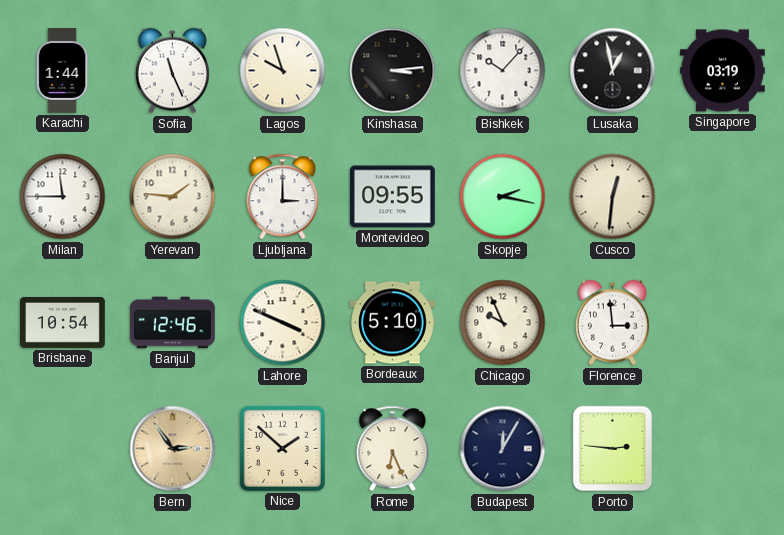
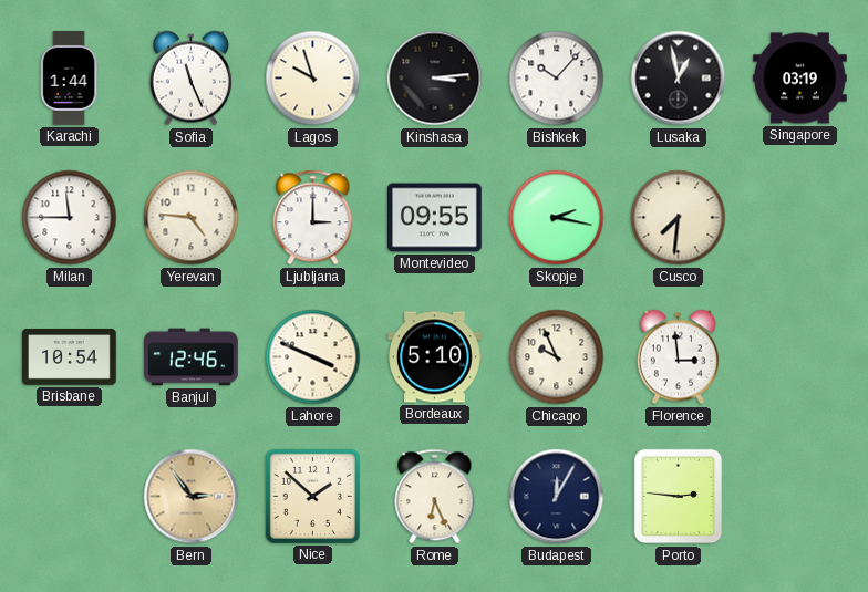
Yerevan: 1:46 -> 4:46
Cusco: 12:31 -> 7:31
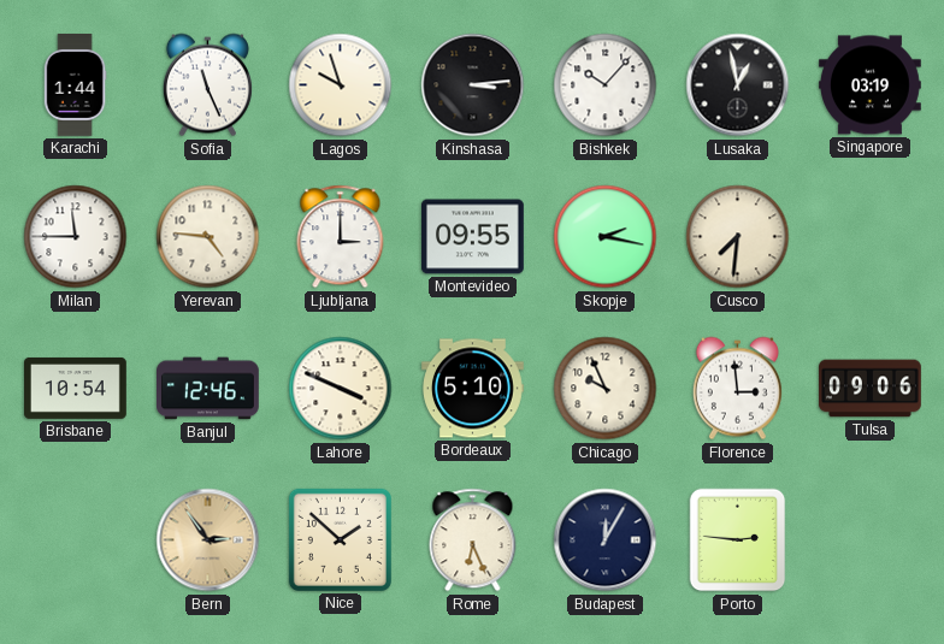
Tulsa: none -> 09:06
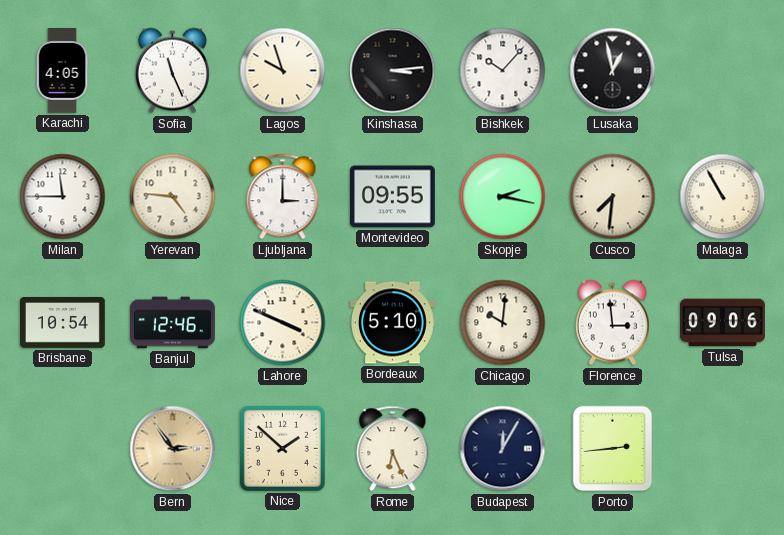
Karachi: 1:44 -> 4:05
Singapore: 03:19 -> none
Malaga: none -> 10:55
Chicago: 9:56 -> 10:01
Porto: 2:46 -> 2:44
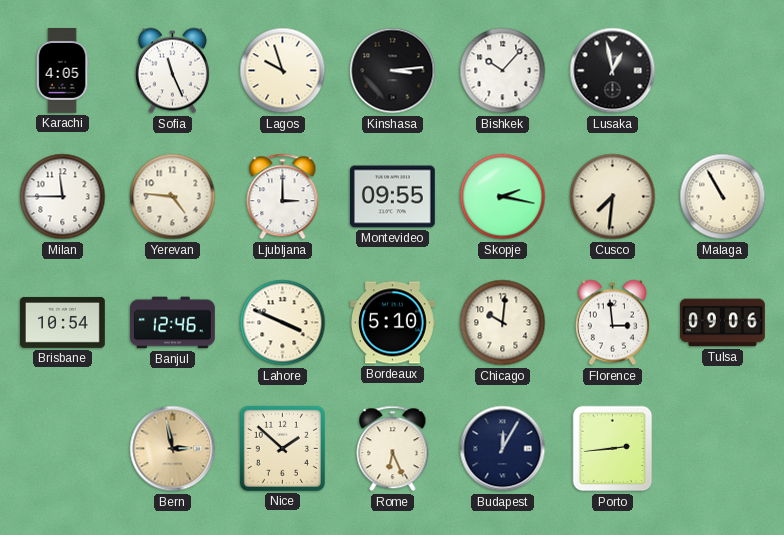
Bern: 2:54 -> 2:58
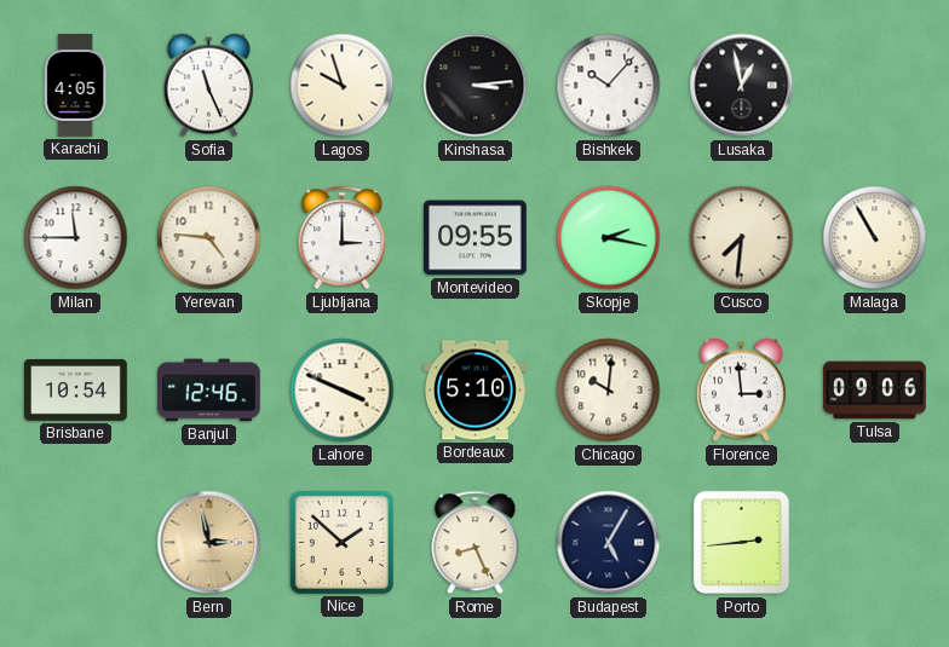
Rome: 6:26 -> 8:26
Budapest: 12:05 -> 5:05
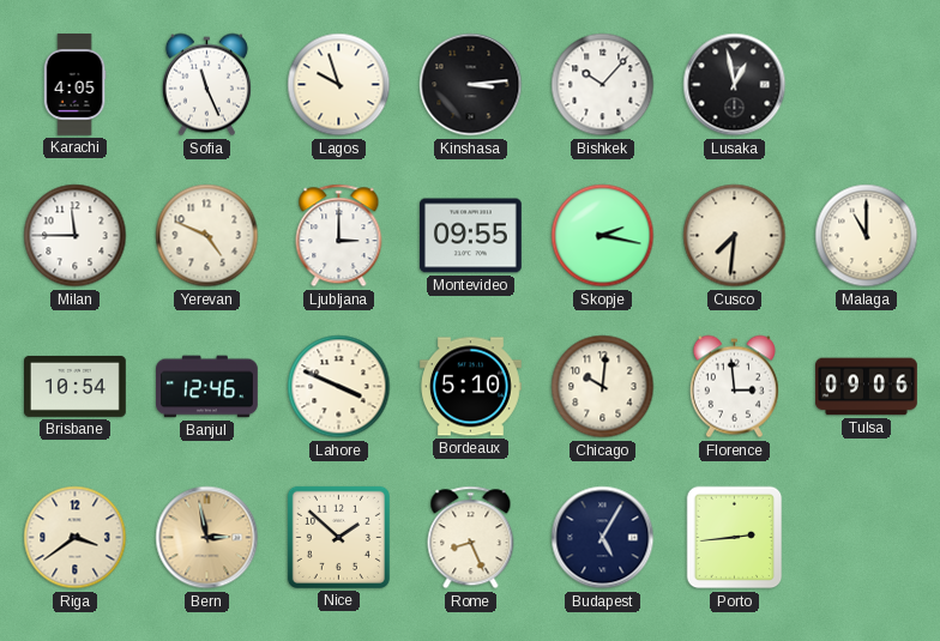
Yerevan: 4:46 -> 4:49
Malaga: 10:55 -> 11:00
Riga: none -> 3:39
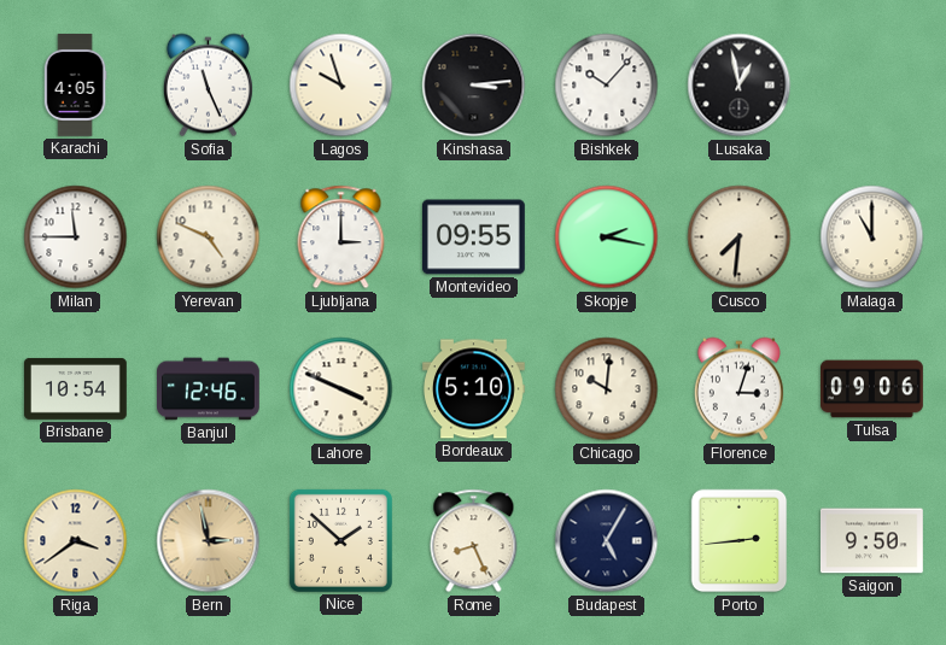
Florence: 2:59 -> 3:03
Saigon: none -> 9:50
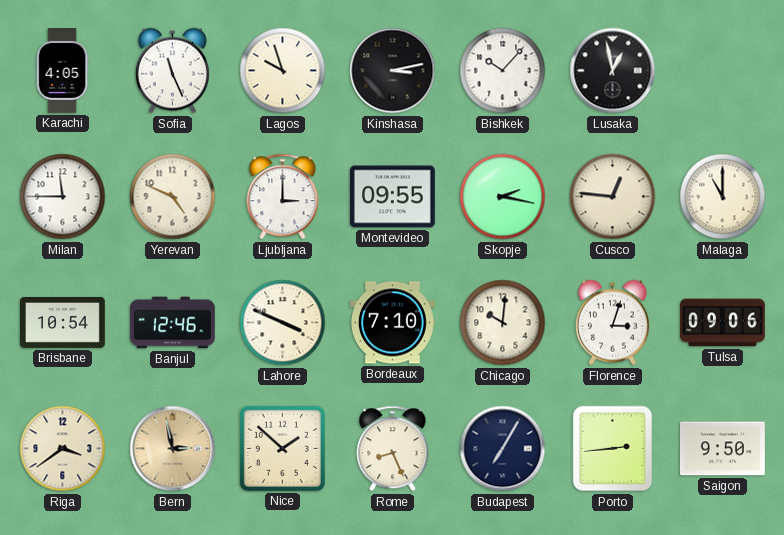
Kinshasa: 3:14 -> 3:13
Cusco: 7:31 -> 12:46
Bordeaux: 5:10 -> 7:10
Budapest: 5:05 -> 7:05
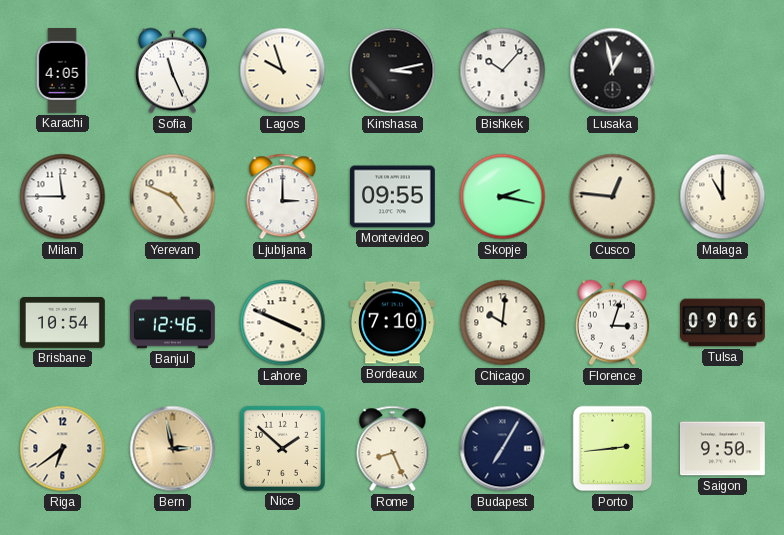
Riga: 3:39 -> 6:39
